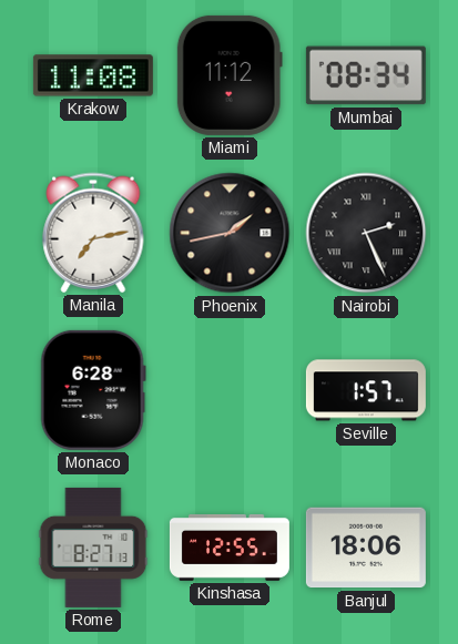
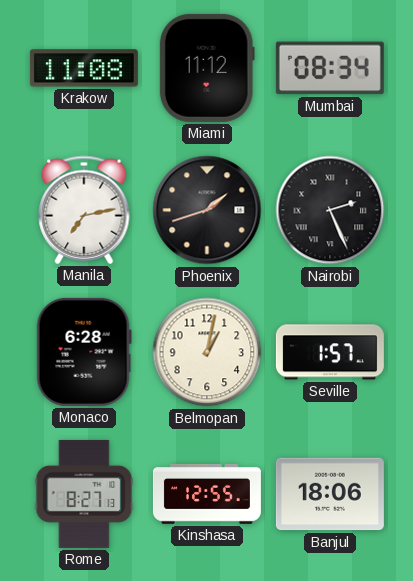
Phoenix: 1:43 -> 1:42
Belmopan: none -> 1:02
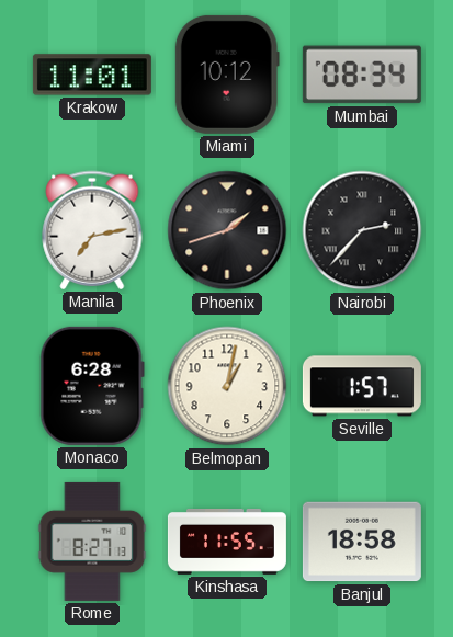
Krakow: 11:08 -> 11:01
Miami: 11:12 -> 10:12
Nairobi: 2:26 -> 2:37
Kinshasa: 12:55 -> 11:55
Banjul: 18:06 -> 18:58
